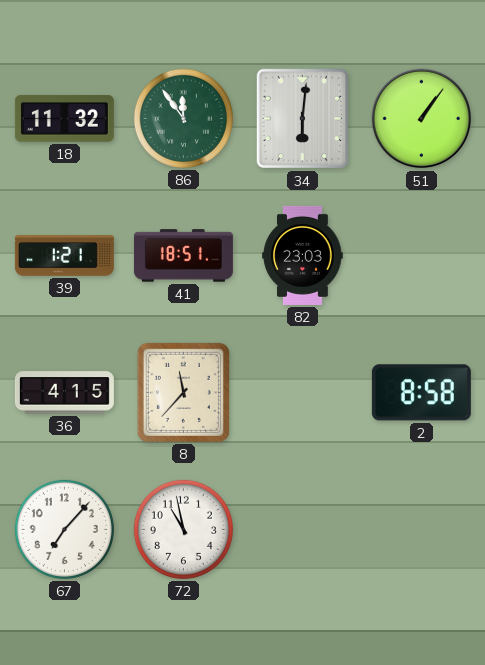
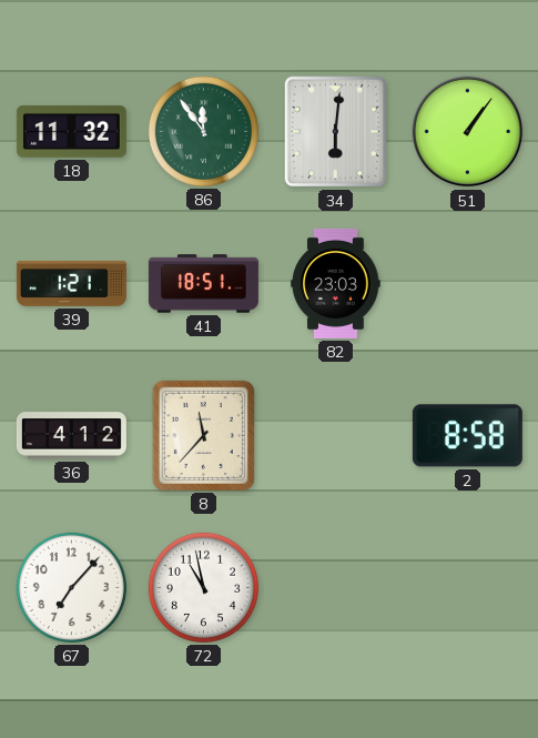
36: 4:15 -> 4:12
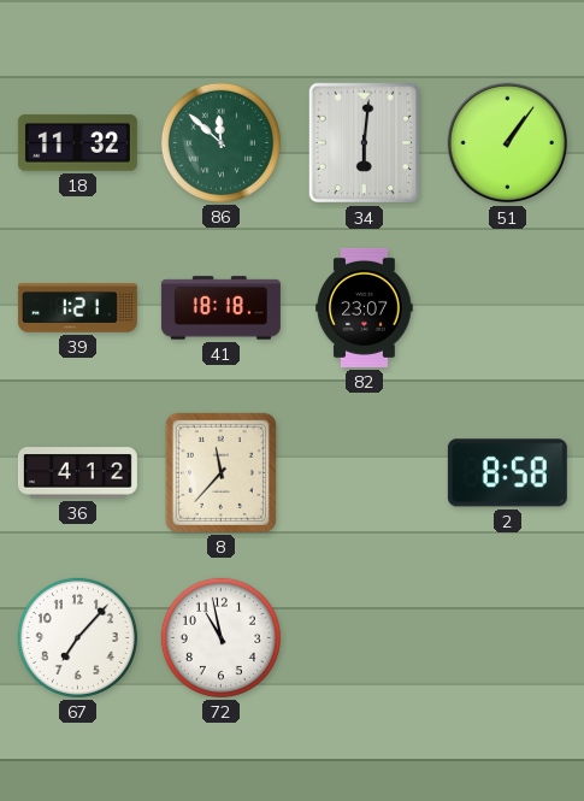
86: 11:54 -> 11:52
41: 18:51 -> 18:18
82: 23:03 -> 23:07
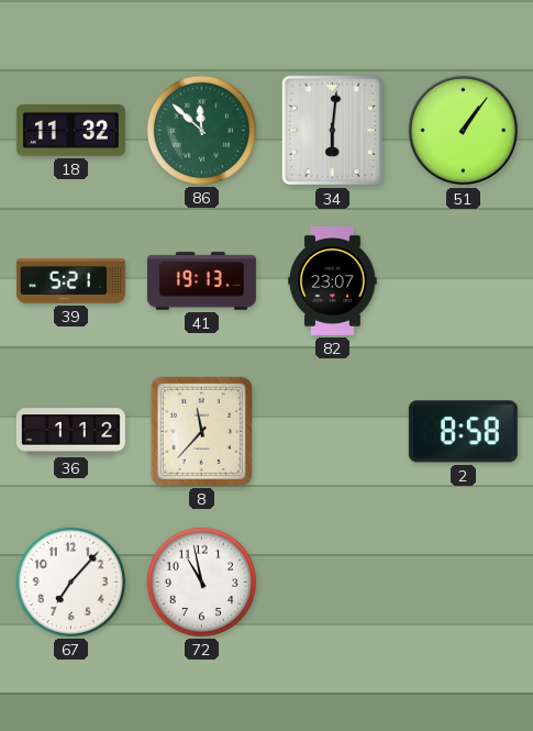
39: 1:21 -> 5:21
41: 18:18 -> 19:13
36: 4:12 -> 1:12
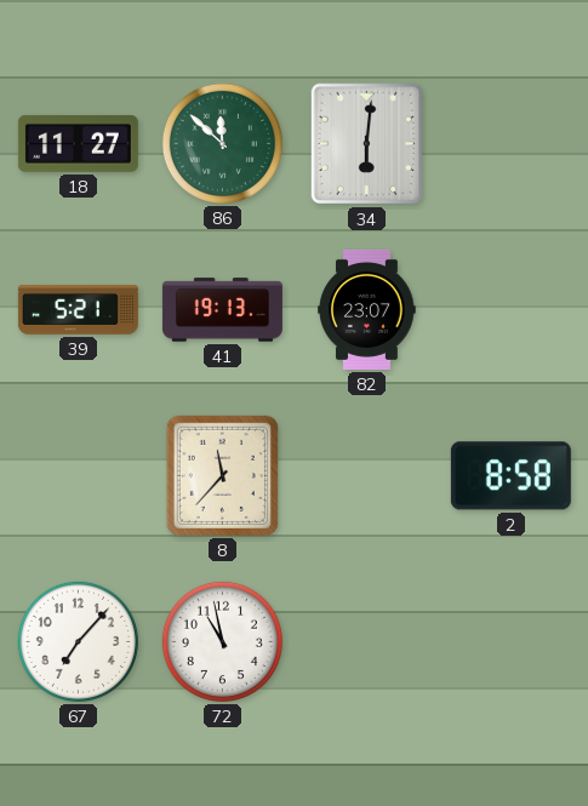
18: 11:32 -> 11:27
51: 1:06 -> none
36: 1:12 -> none
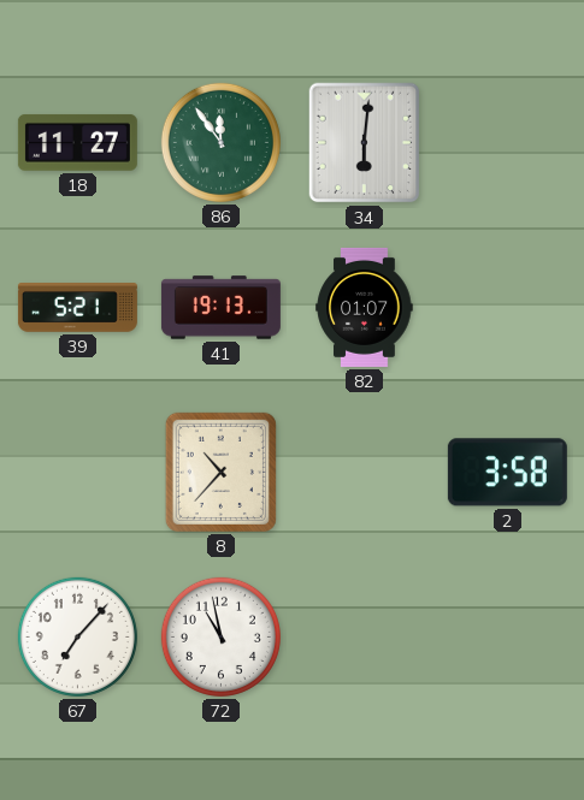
86: 11:52 -> 11:54
82: 23:07 -> 01:07
8: 11:37 -> 10:37
2: 8:58 -> 3:58
